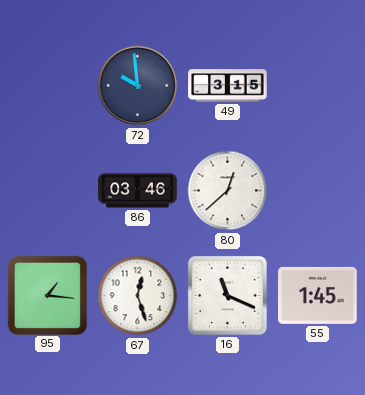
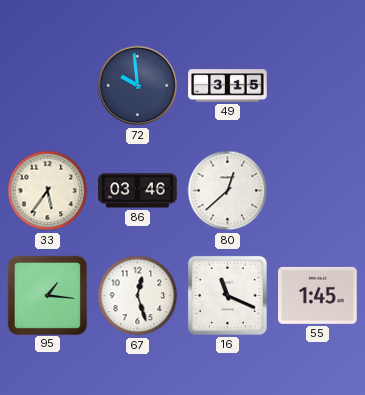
33: none -> 5:36
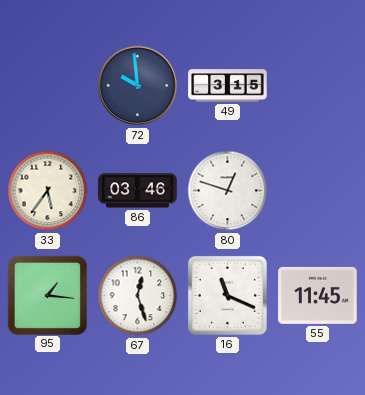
80: 12:38 -> 12:48
55: 1:45 -> 11:45
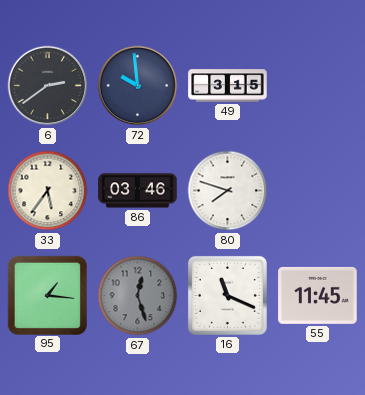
6: none -> 2:39
80: 12:48 -> 7:48
67 dial: white -> grey
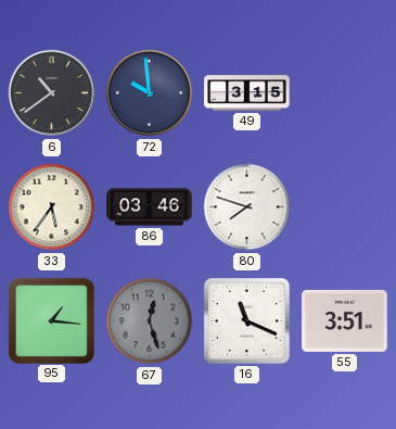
6: 2:39 -> 10:39
55: 11:45 -> 3:51
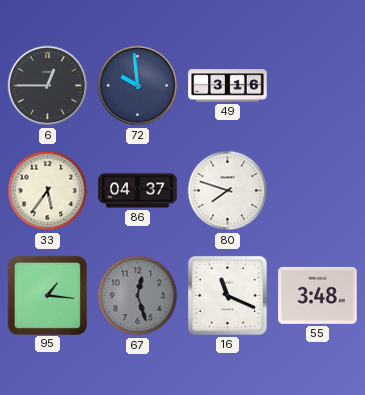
6: 10:39 -> 12:45
49: 3:15 -> 3:16
86: 03:46 -> 04:37
55: 3:51 -> 3:48
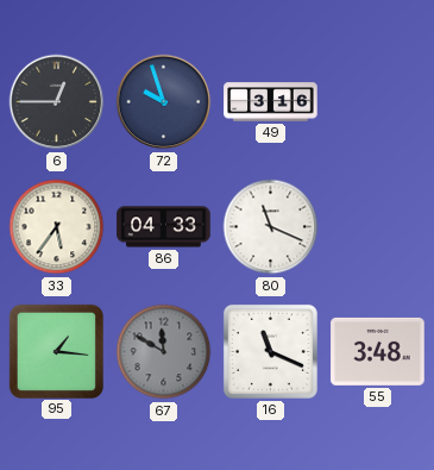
72: 9:59 -> 9:57
86: 04:37 -> 04:33
80: 7:48 -> 11:19
67: 12:27 -> 11:50
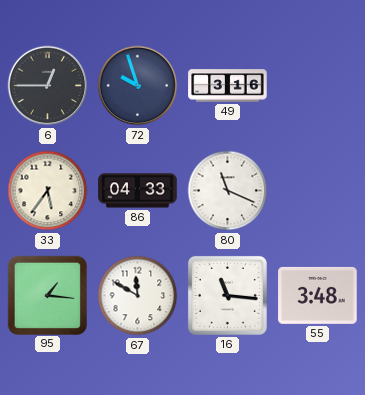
67 dial: grey -> white
16: 11:19 -> 11:16
